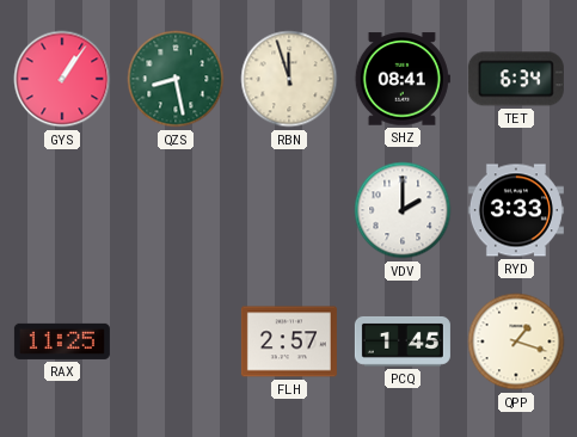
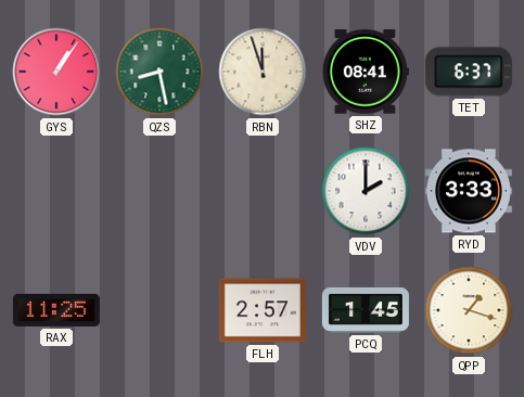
TET: 6:34 -> 6:37
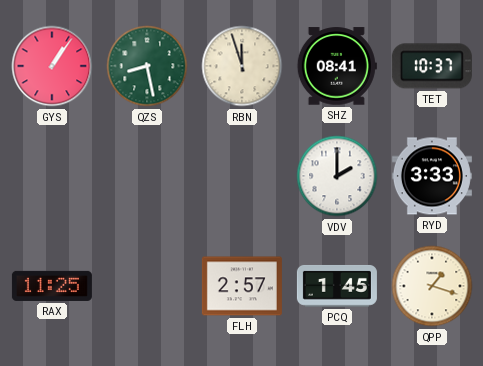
TET: 6:37 -> 10:37
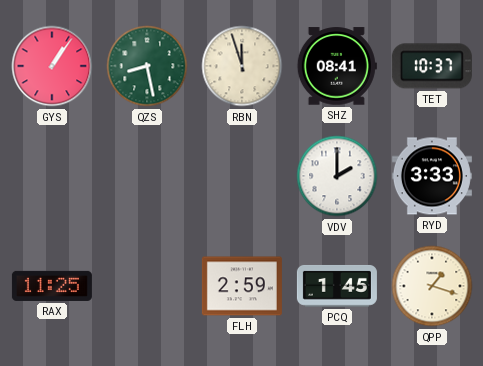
FLH: 2:57 -> 2:59
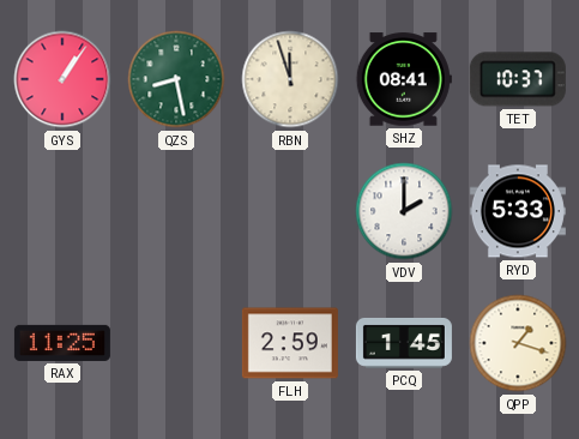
RYD: 3:33 -> 5:33
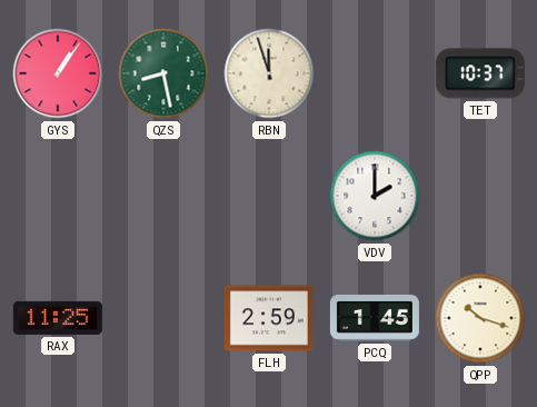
SHZ: 08:41 -> none
RYD: 5:33 -> none
QPP: 1:18 -> 10:18
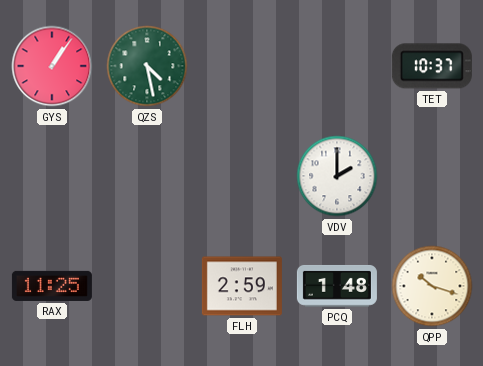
QZS: 8:28 -> 4:28
RBN: 11:57 -> none
PCQ: 1:45 -> 1:48
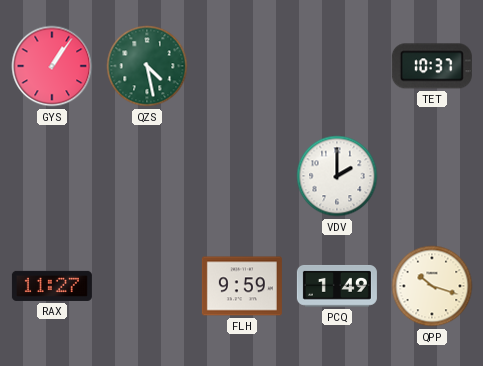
RAX: 11:25 -> 11:27
FLH: 2:59 -> 9:59
PCQ: 1:48 -> 1:49
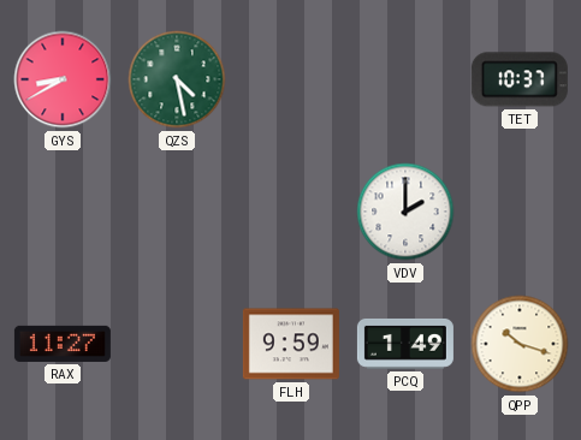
GYS: 1:06 -> 8:40
